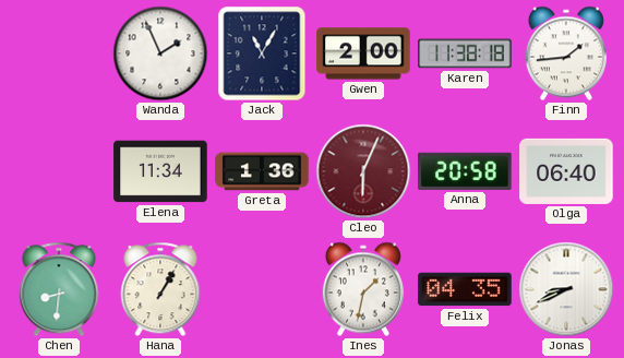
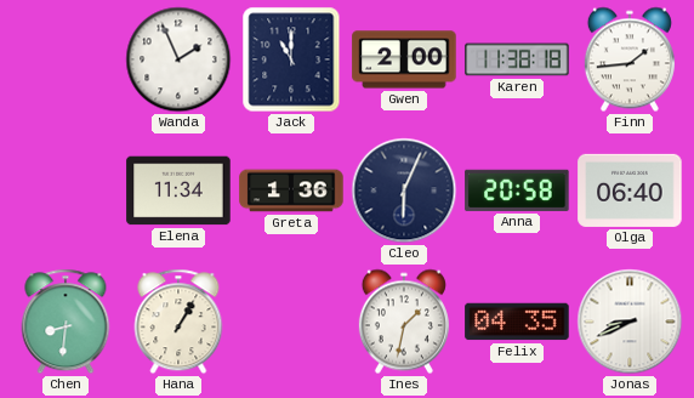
Jack: 11:05 -> 11:00
Cleo dial: burgundy -> navy
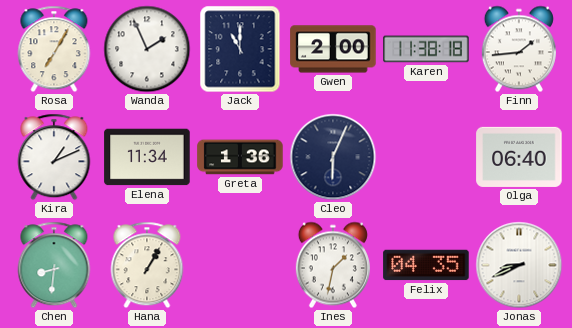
Rosa: none -> 7:05
Kira: none -> 1:11
Anna: 20:58 -> none
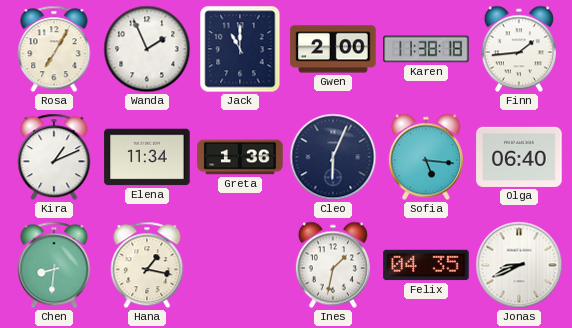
Sofia: none -> 5:16
Hana: 1:05 -> 1:17
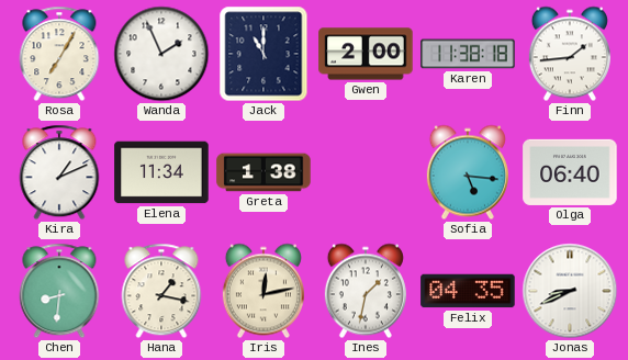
Greta: 1:36 -> 1:38
Cleo: 6:04 -> none
Iris: none -> 12:13
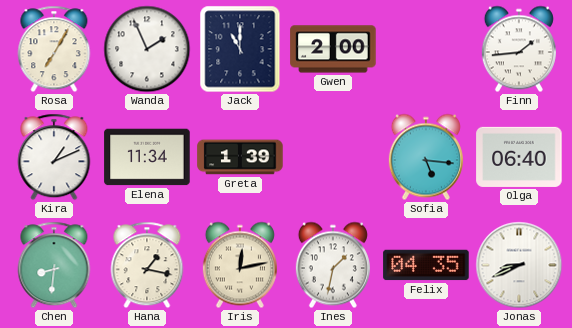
Karen: 11:38 -> none
Greta: 1:38 -> 1:39
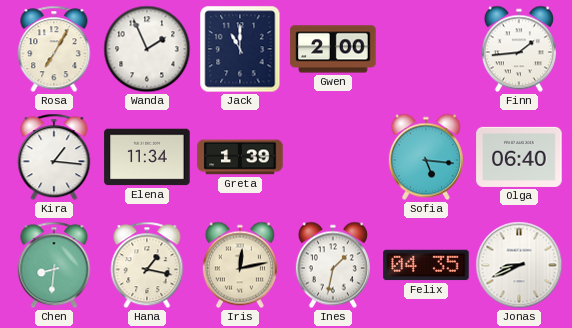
Kira: 1:11 -> 1:16
